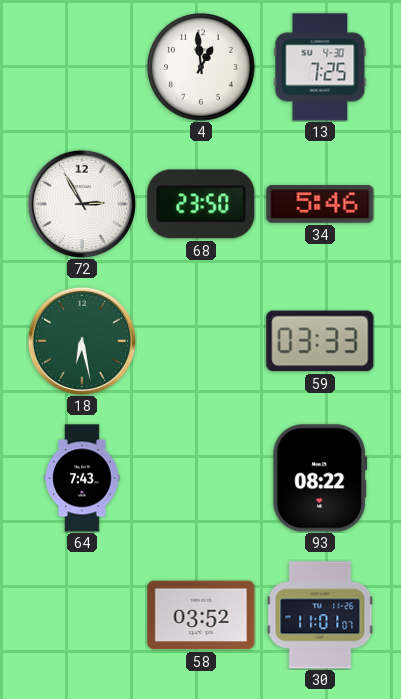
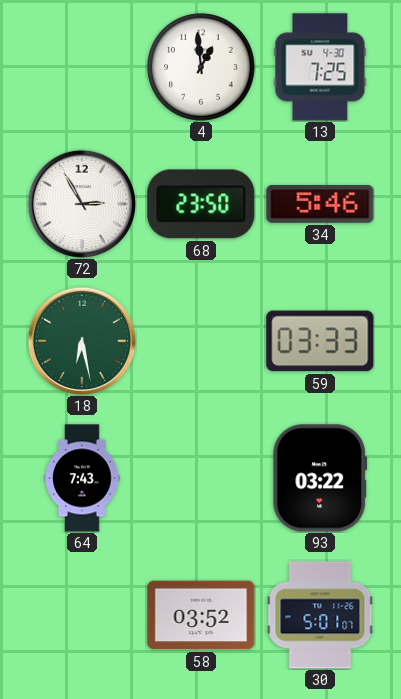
93: 08:22 -> 03:22
30: 11:01 -> 5:01
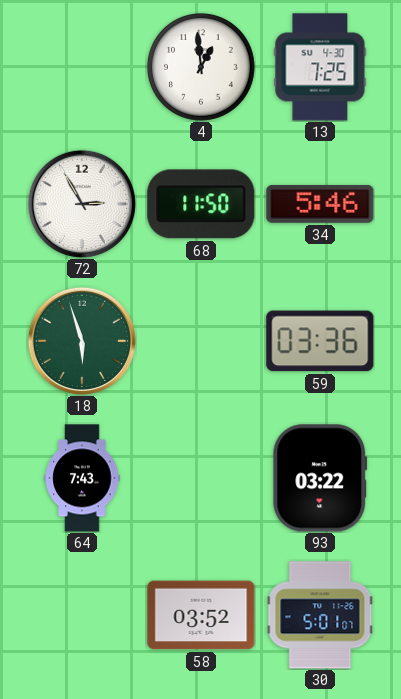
68: 23:50 -> 11:50
18: 6:28 -> 5:57
59: 03:33 -> 03:36
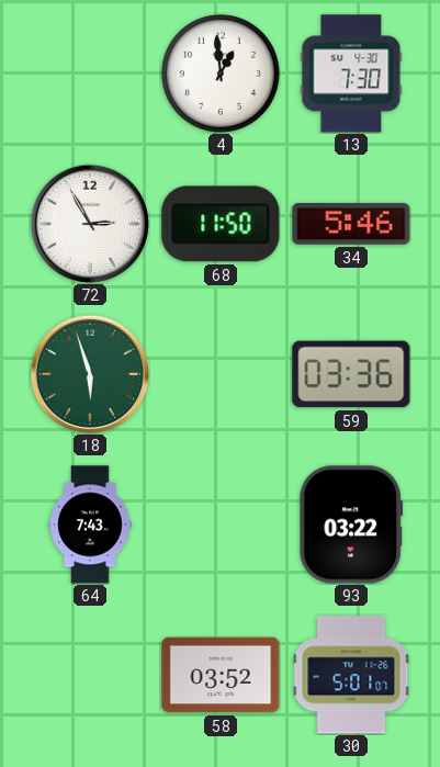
13: 7:25 -> 7:30
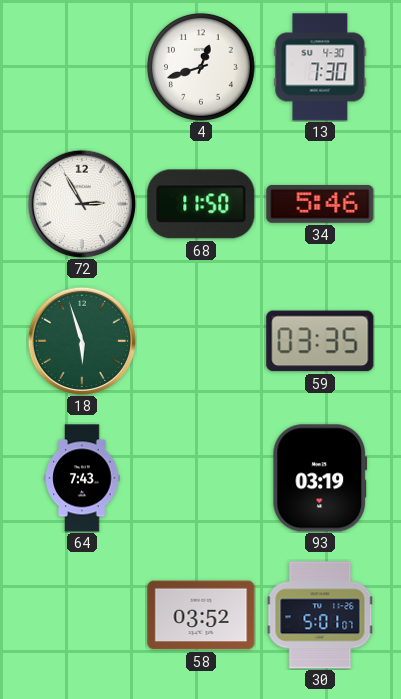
4: 12:59 -> 12:42
59: 03:36 -> 03:35
93: 03:22 -> 03:19
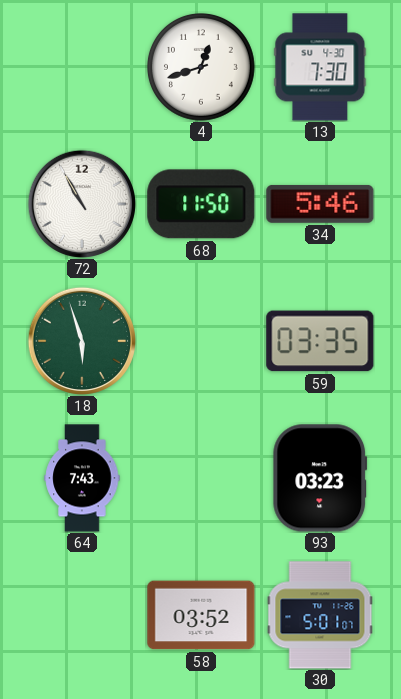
72: 2:55 -> 10:55
93: 03:19 -> 03:23
